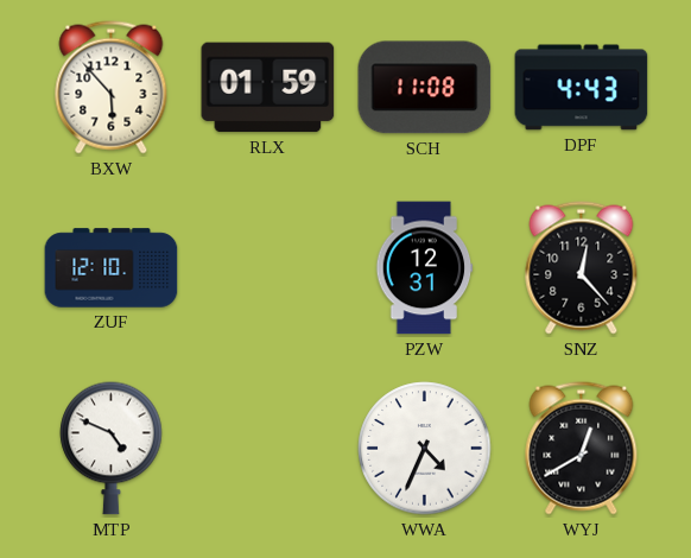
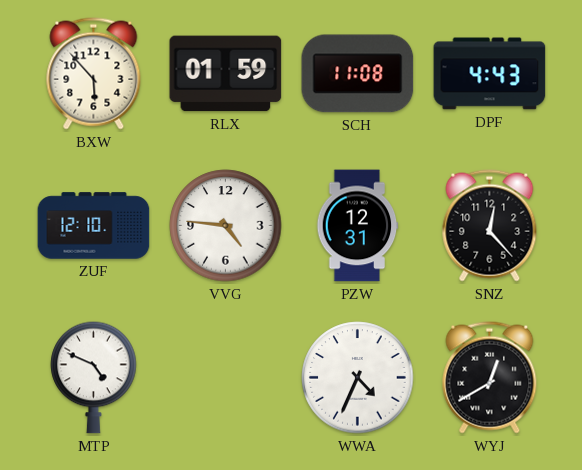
VVG: none -> 4:46
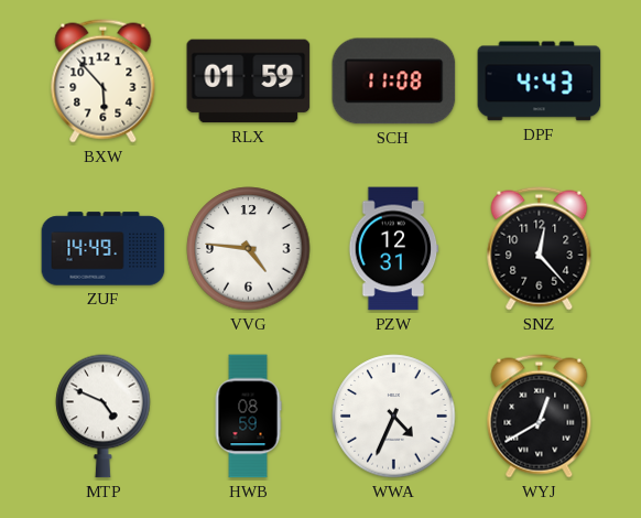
ZUF: 12:10 -> 14:49
HWB: none -> 08:59
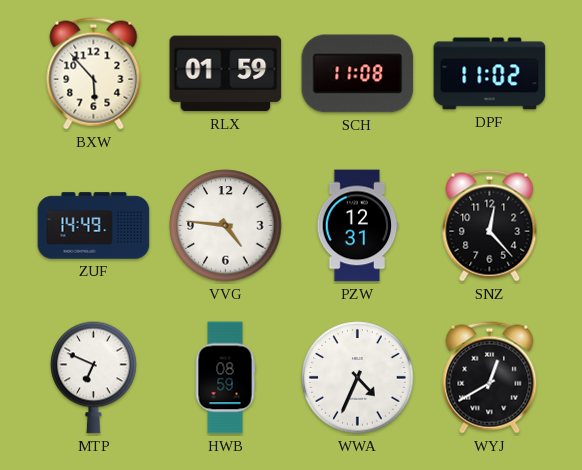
DPF: 4:43 -> 11:02
MTP: 4:49 -> 6:49
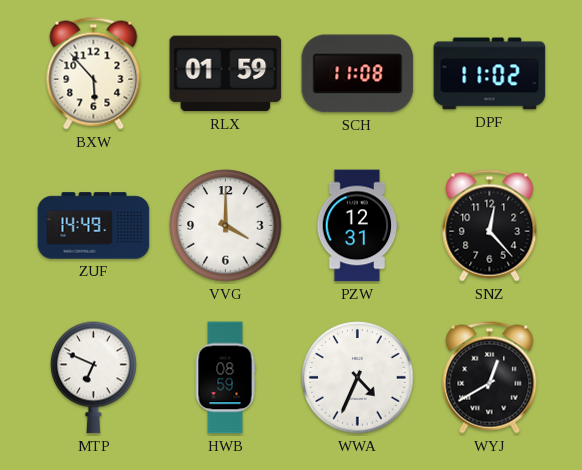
VVG: 4:46 -> 4:00
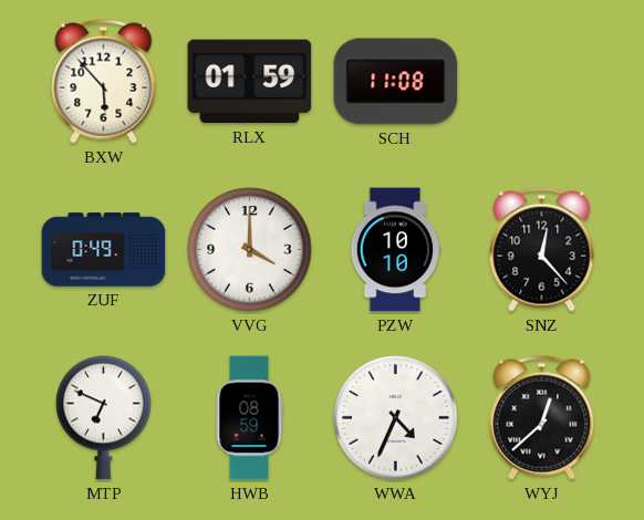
DPF: 11:02 -> none
ZUF: 14:49 -> 0:49
PZW: 12:31 -> 10:10
WYJ: 12:40 -> 12:38
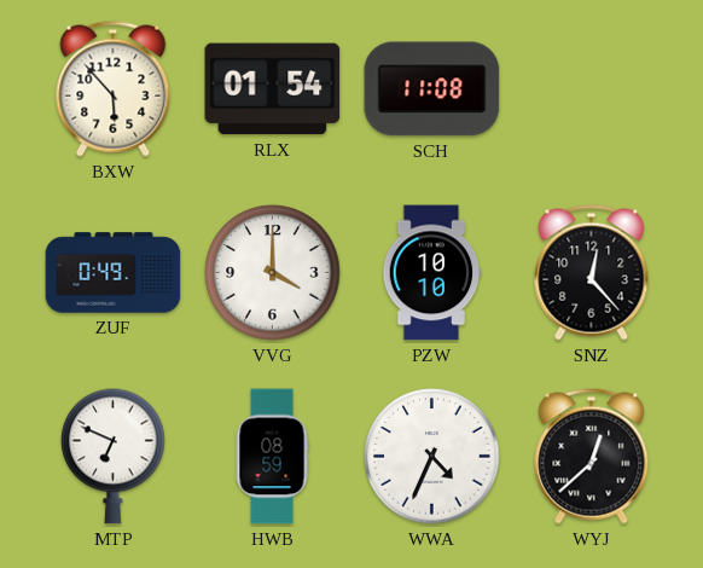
RLX: 01:59 -> 01:54
